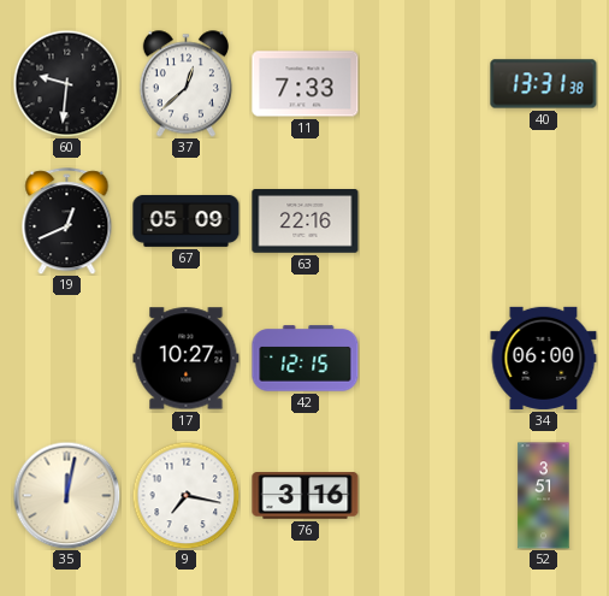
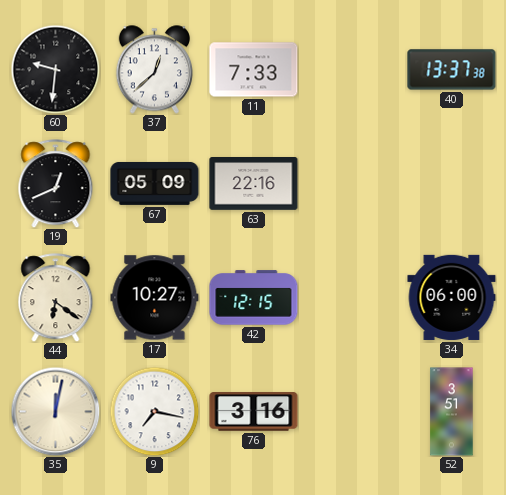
40: 13:31 -> 13:37
44: none -> 6:21
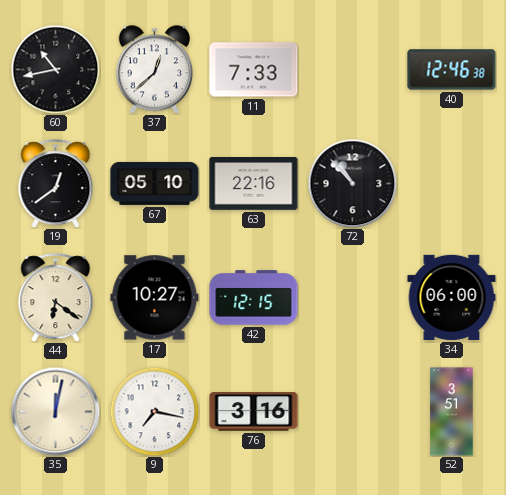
60: 9:31 -> 10:43
40: 13:37 -> 12:46
19: 12:41 -> 12:39
67: 05:09 -> 05:10
72: none -> 10:53
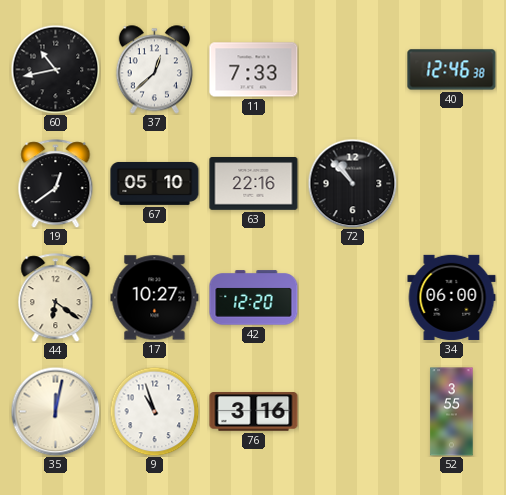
42: 12:15 -> 12:20
9: 7:17 -> 10:57
52: 3:51 -> 3:55
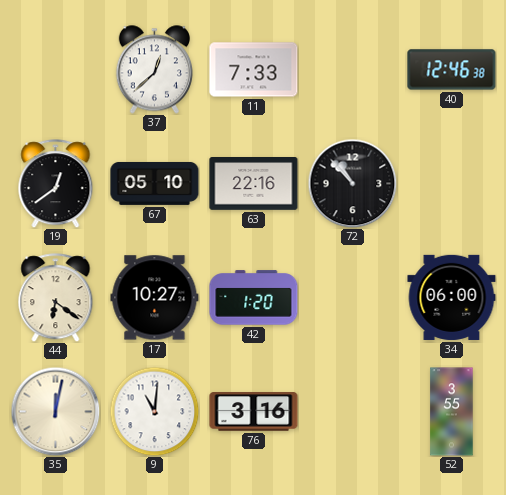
60: 10:43 -> none
42: 12:20 -> 1:20
9: 10:57 -> 11:01
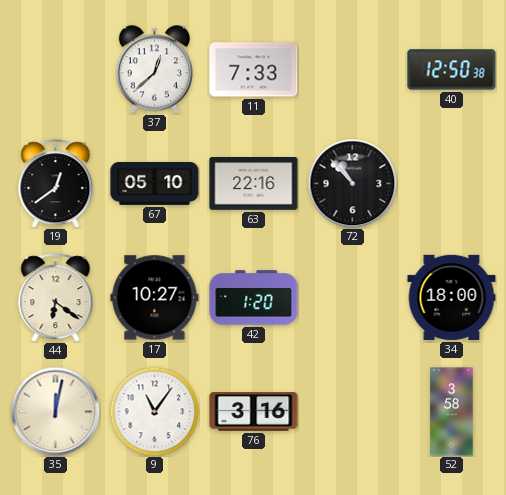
40: 12:46 -> 12:50
34: 06:00 -> 18:00
9: 11:01 -> 11:06
52: 3:55 -> 3:58
